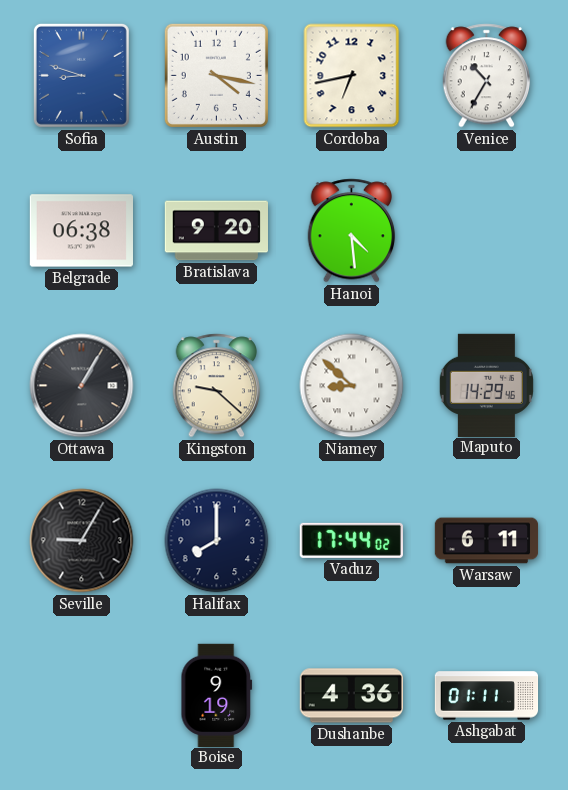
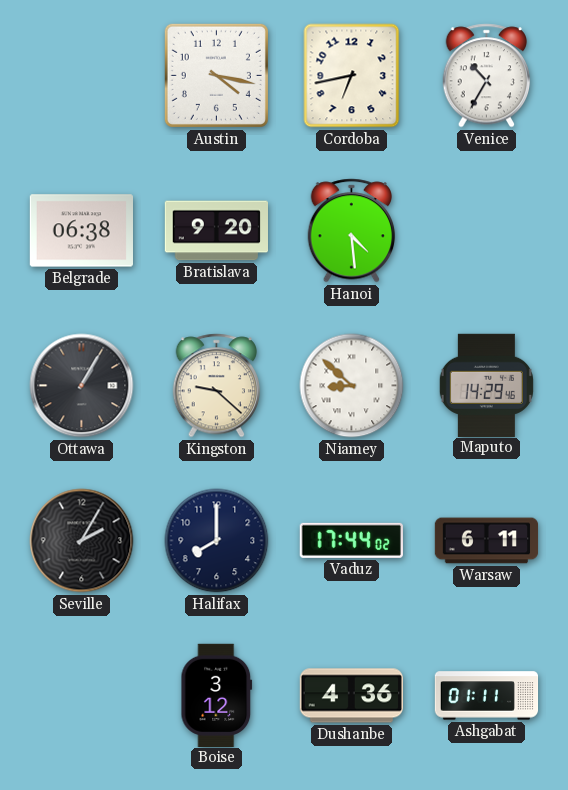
Sofia: 8:48 -> none
Seville: 9:05 -> 2:05
Boise: 9:19 -> 3:12
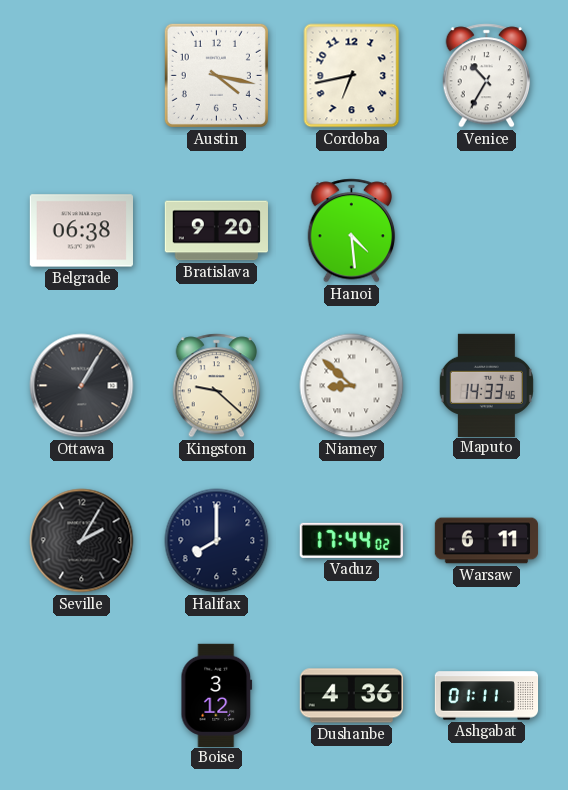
Maputo: 14:29 -> 14:33
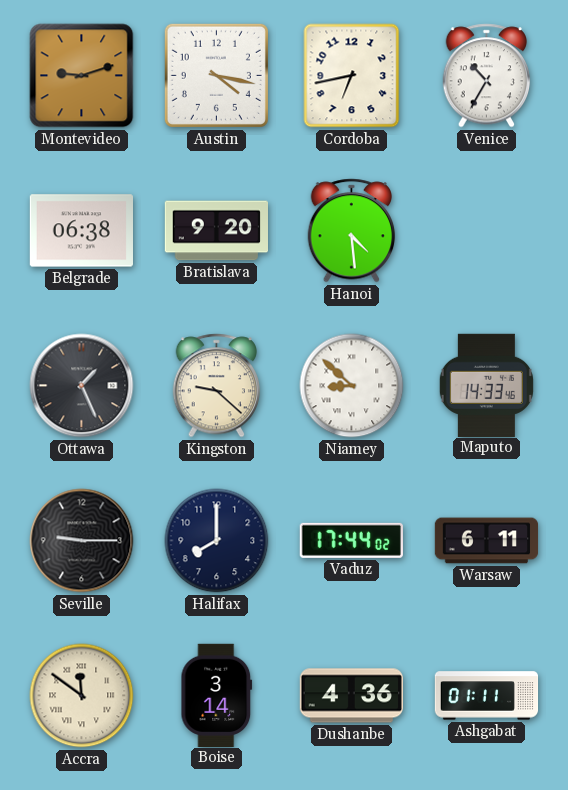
Montevideo: none -> 9:12
Ottawa: 1:05 -> 1:26
Seville: 2:05 -> 9:15
Accra: none -> 11:51
Boise: 3:12 -> 3:14
